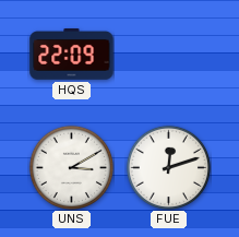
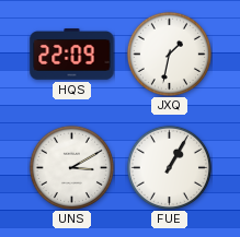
JXQ: none -> 1:32
FUE: 12:12 -> 1:05
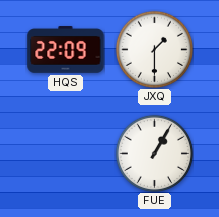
JXQ: 1:32 -> 1:30
UNS: 3:10 -> none
